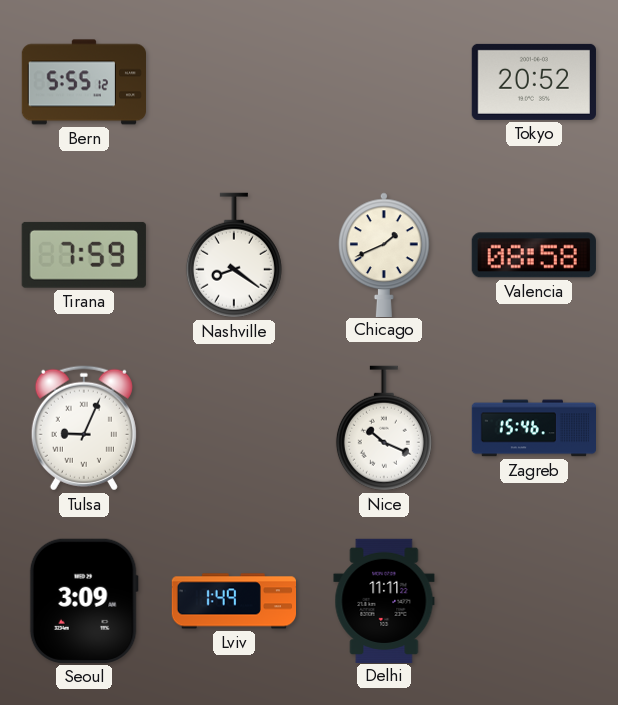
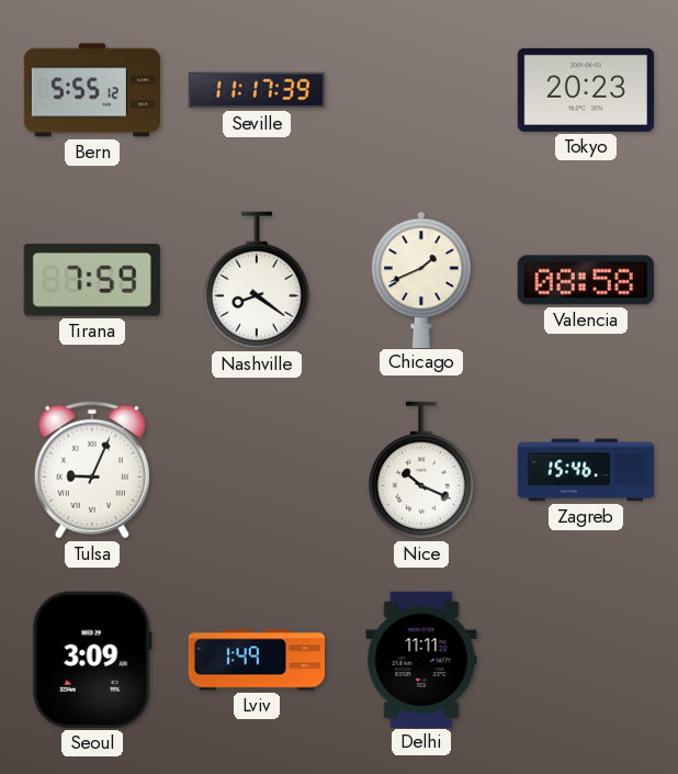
Seville: none -> 11:17
Tokyo: 20:52 -> 20:23
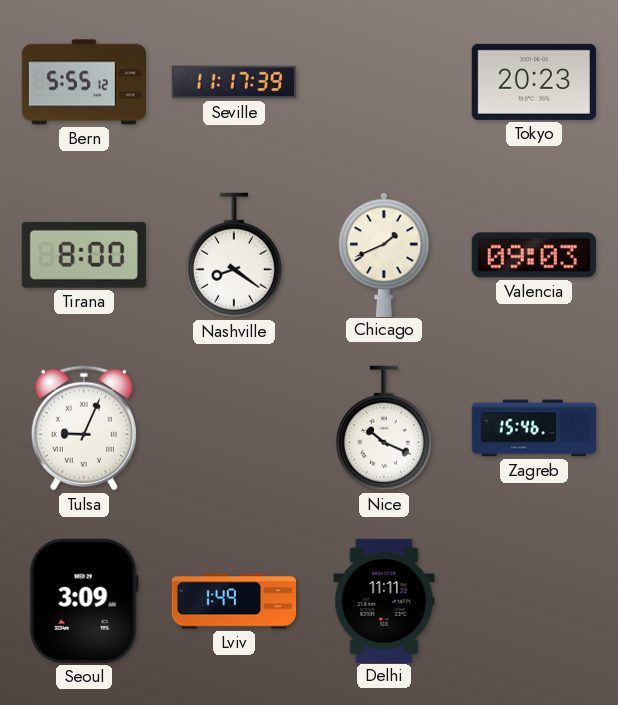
Tirana: 7:59 -> 8:00
Valencia: 08:58 -> 09:03
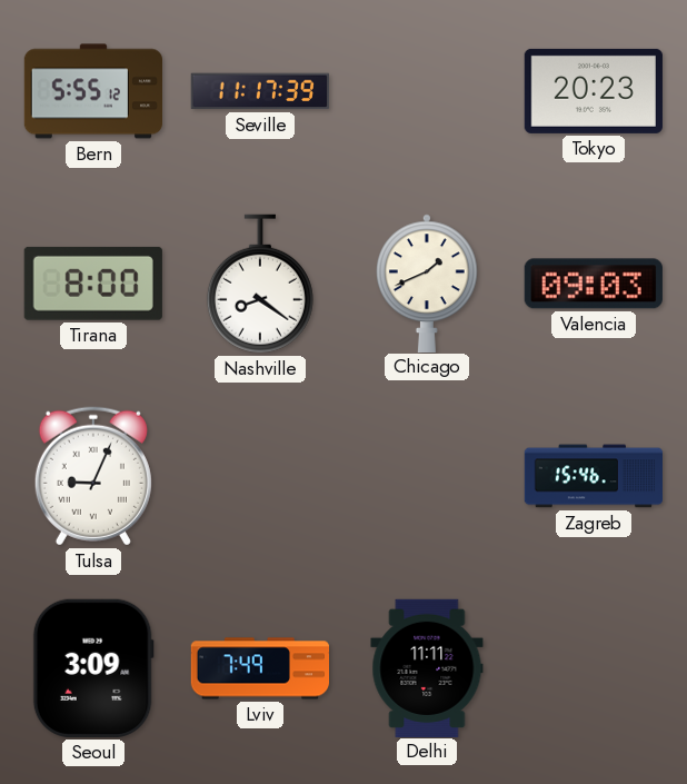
Nice: 10:19 -> none
Lviv: 1:49 -> 7:49
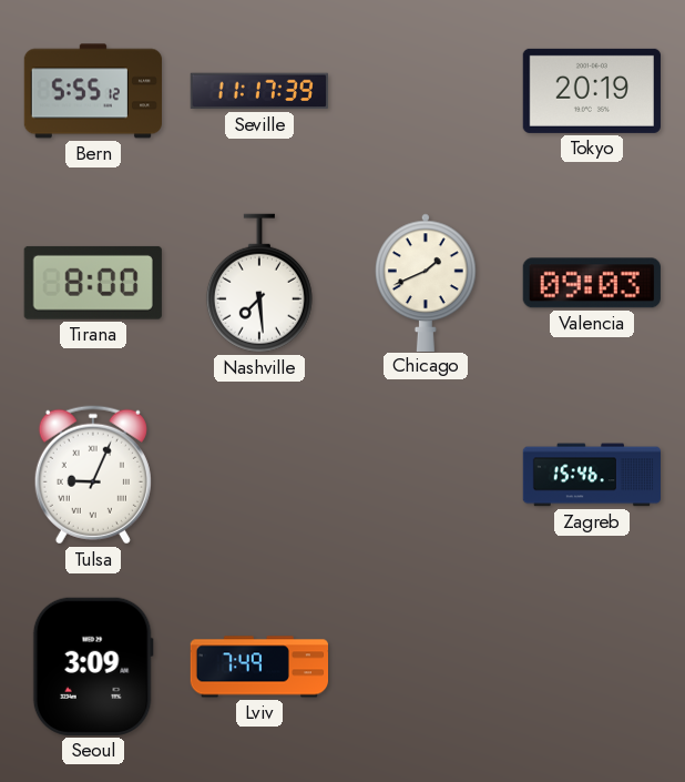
Tokyo: 20:23 -> 20:19
Nashville: 8:21 -> 7:29
Delhi: 11:11 -> none
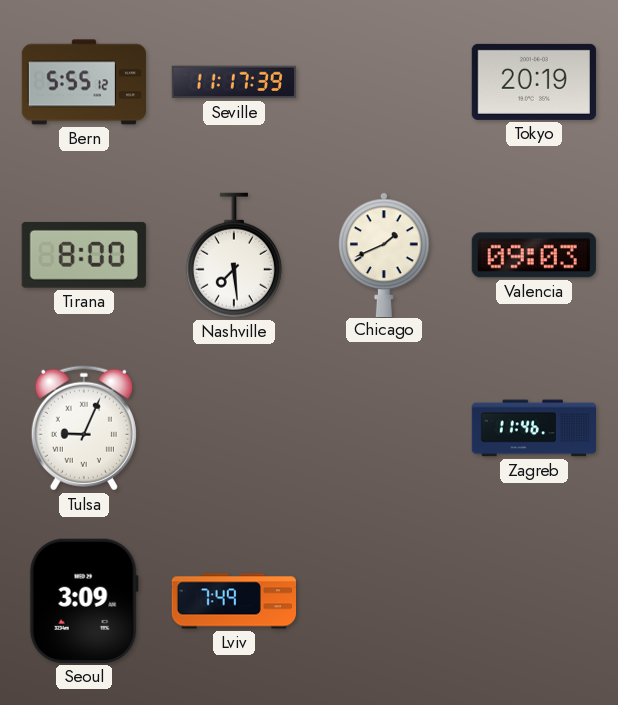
Zagreb: 15:46 -> 11:46
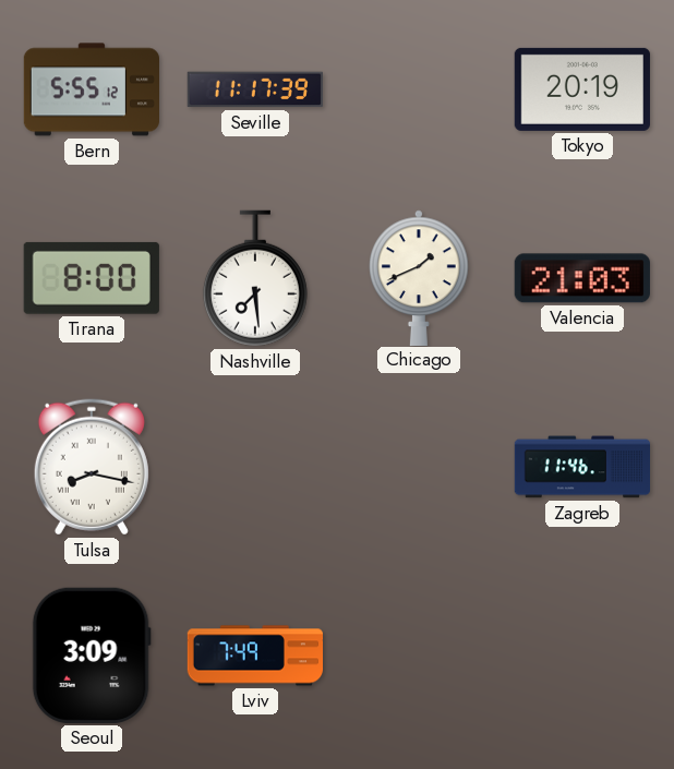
Valencia: 09:03 -> 21:03
Tulsa: 9:04 -> 8:17
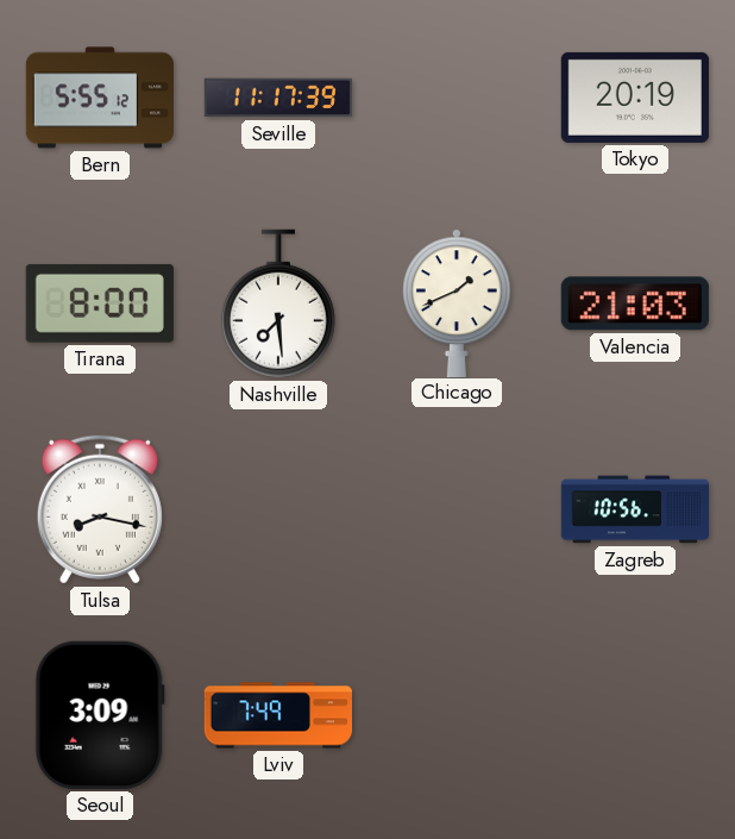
Zagreb: 11:46 -> 10:56
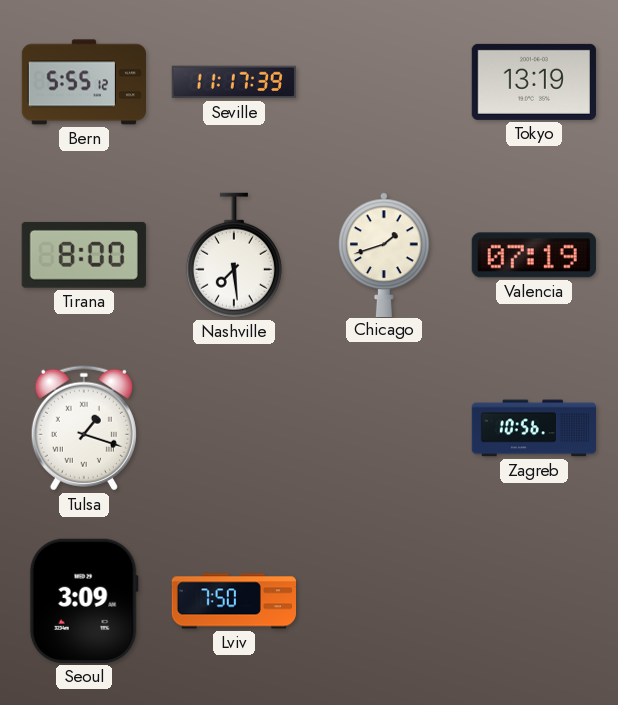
Tokyo: 20:19 -> 13:19
Chicago: 1:41 -> 1:42
Valencia: 21:03 -> 07:19
Tulsa: 8:17 -> 1:18
Lviv: 7:49 -> 7:50
